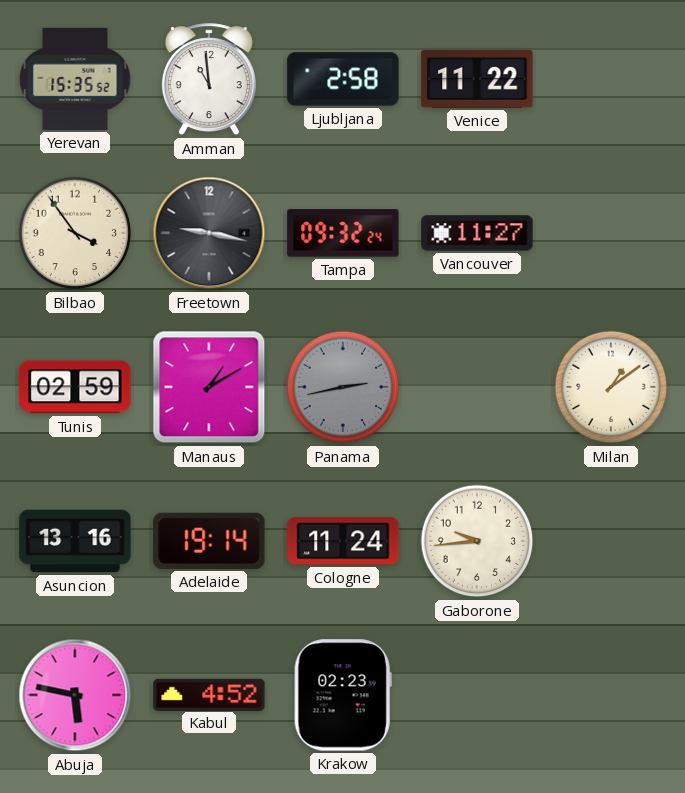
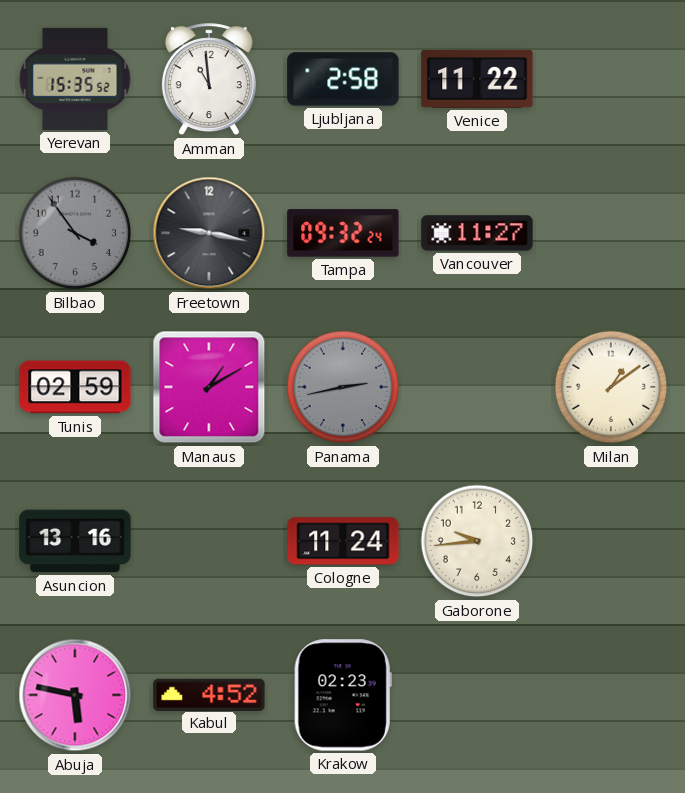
Bilbao dial: cream -> grey
Adelaide: 19:14 -> none
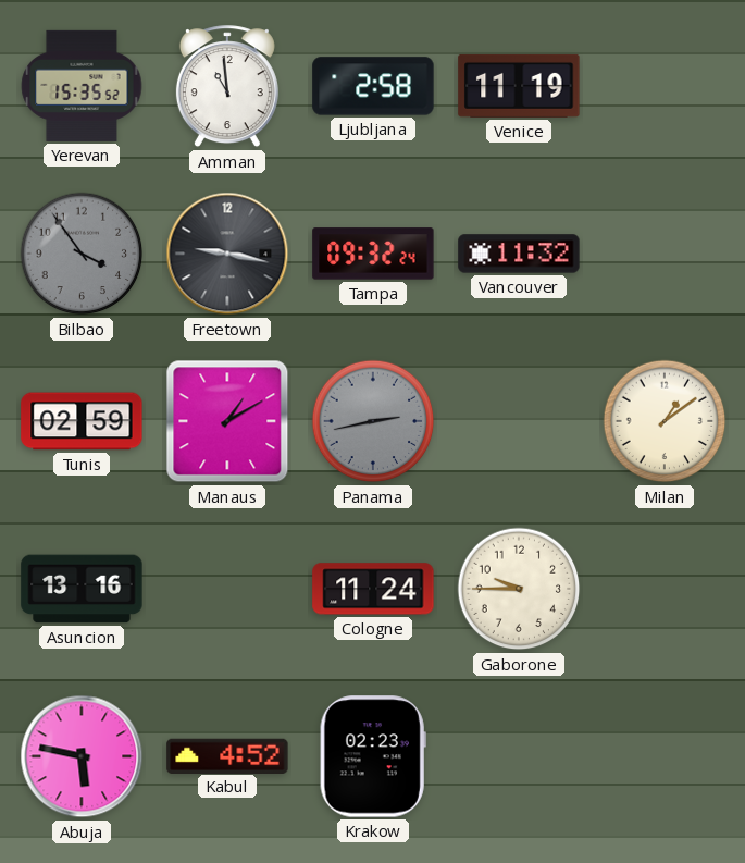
Venice: 11:22 -> 11:19
Vancouver: 11:27 -> 11:32
Gaborone: 9:44 -> 9:45
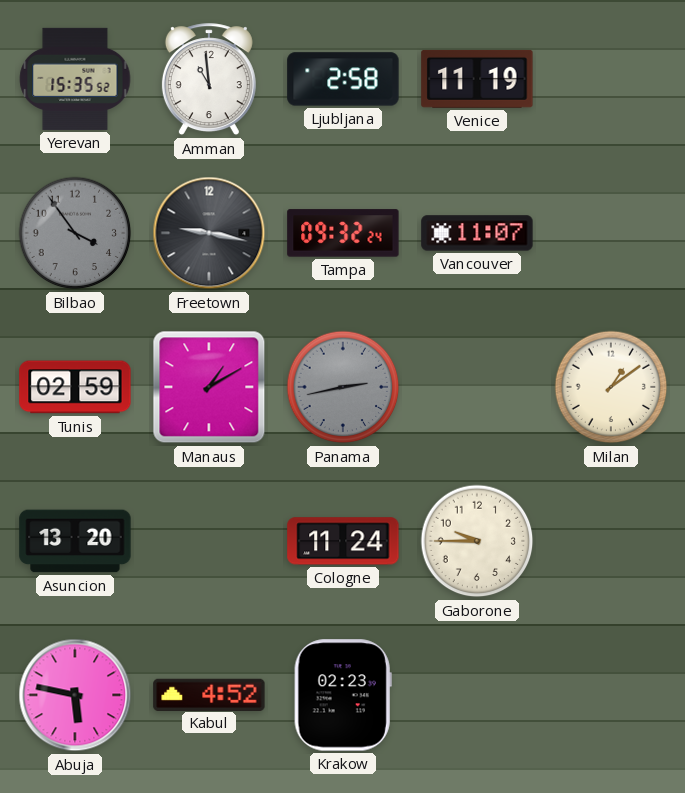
Vancouver: 11:32 -> 11:07
Asuncion: 13:16 -> 13:20
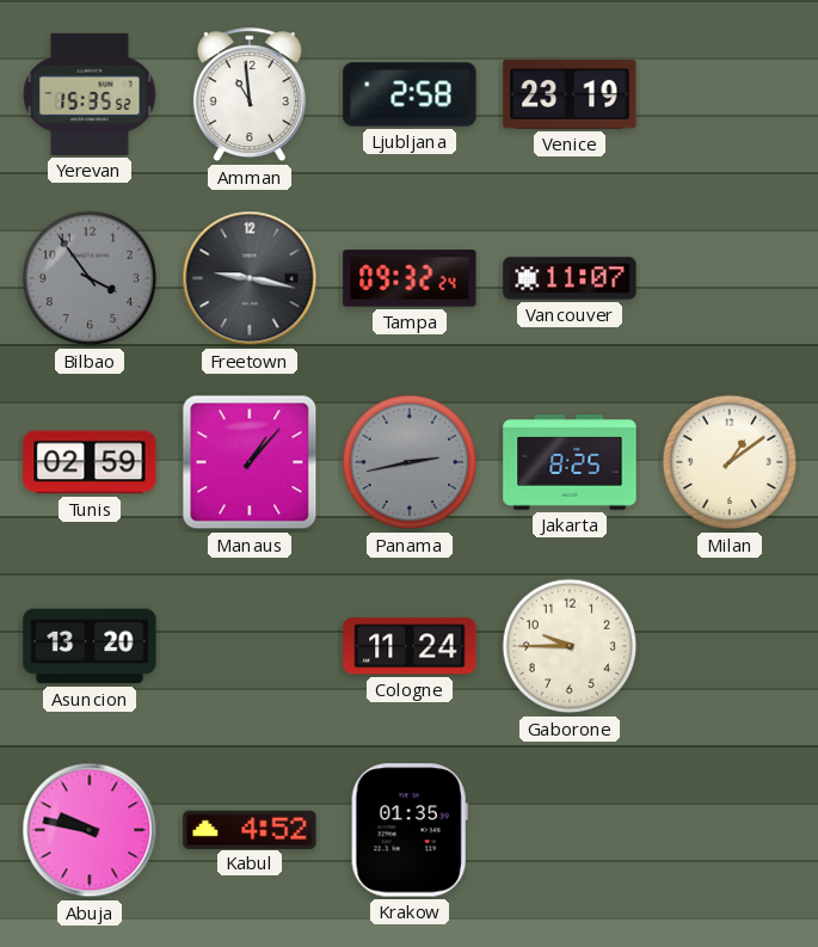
Venice: 11:19 -> 23:19
Manaus: 1:10 -> 1:07
Jakarta: none -> 8:25
Abuja: 5:47 -> 9:47
Krakow: 02:23 -> 01:35
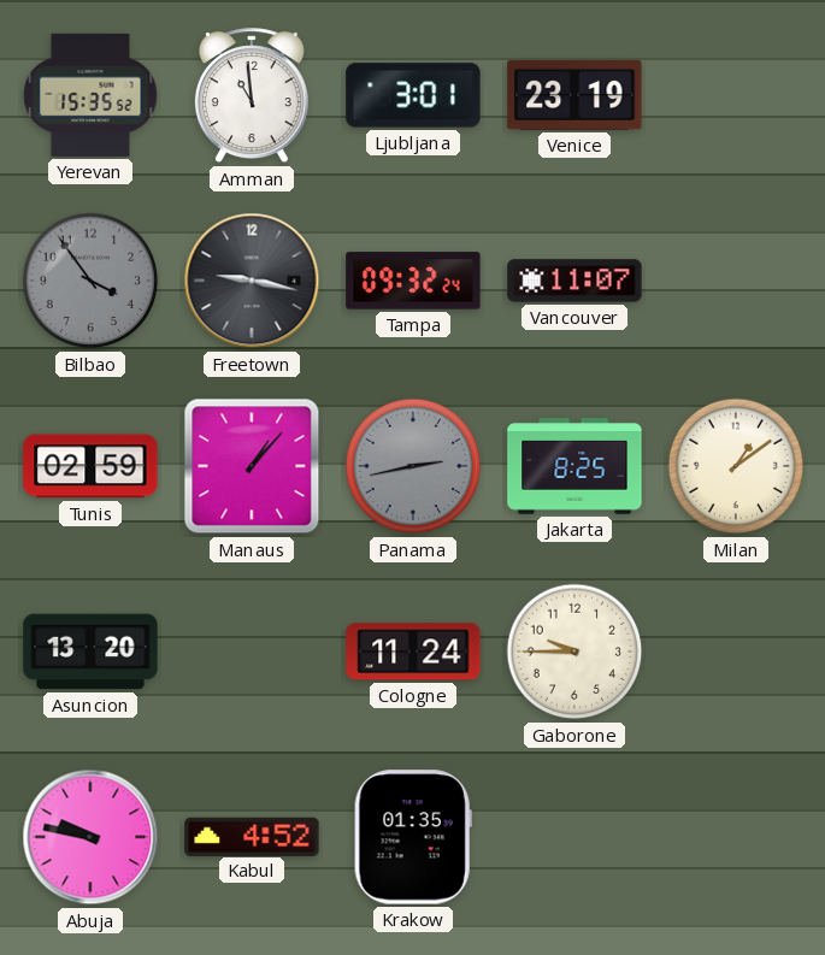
Ljubljana: 2:58 -> 3:01
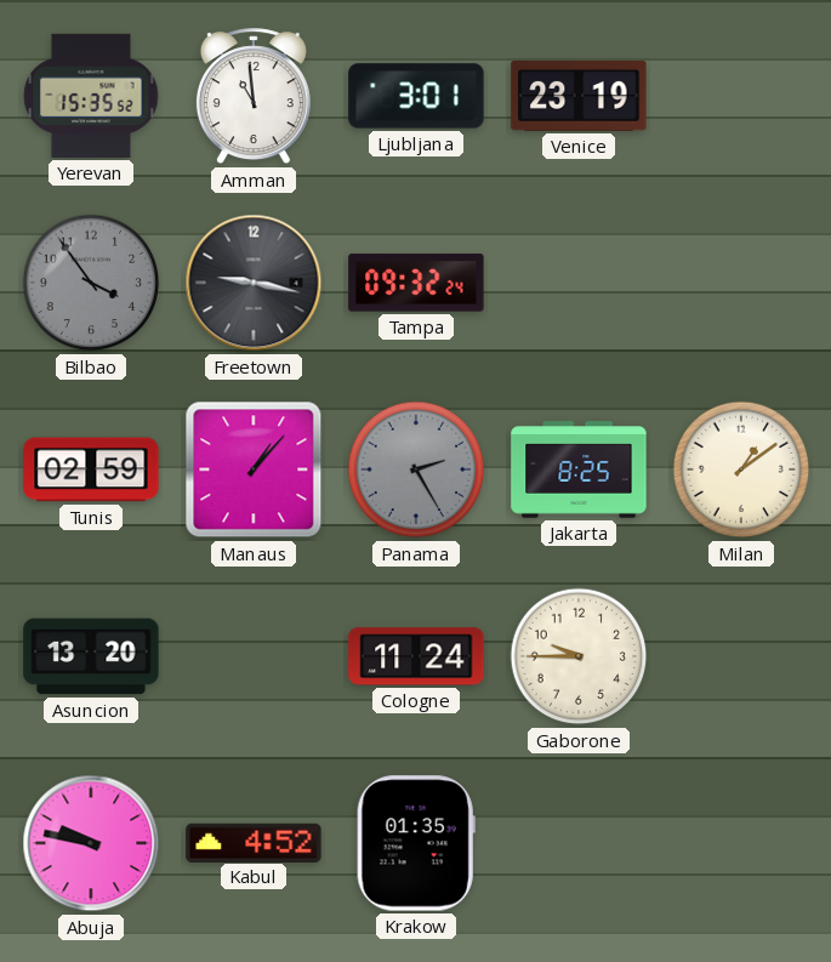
Vancouver: 11:07 -> none
Panama: 2:43 -> 2:25
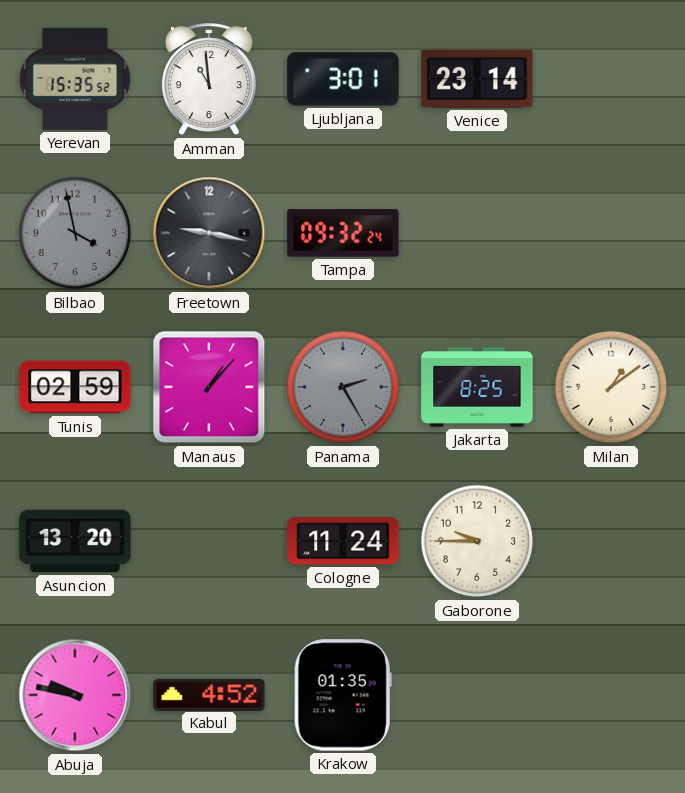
Venice: 23:19 -> 23:14
Bilbao: 3:54 -> 3:58
